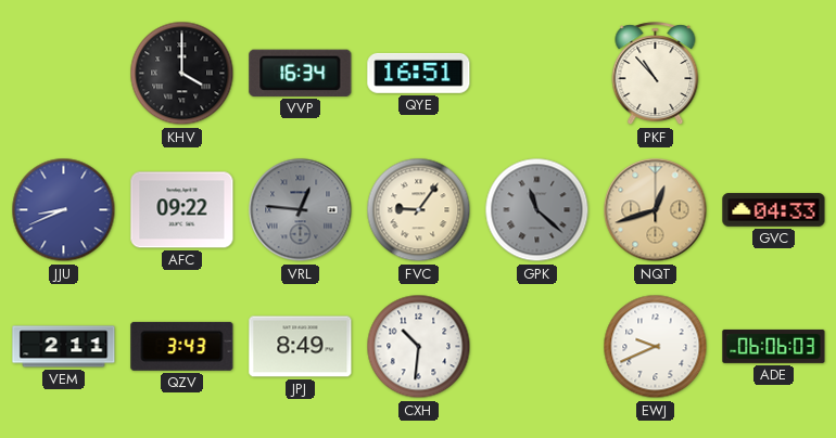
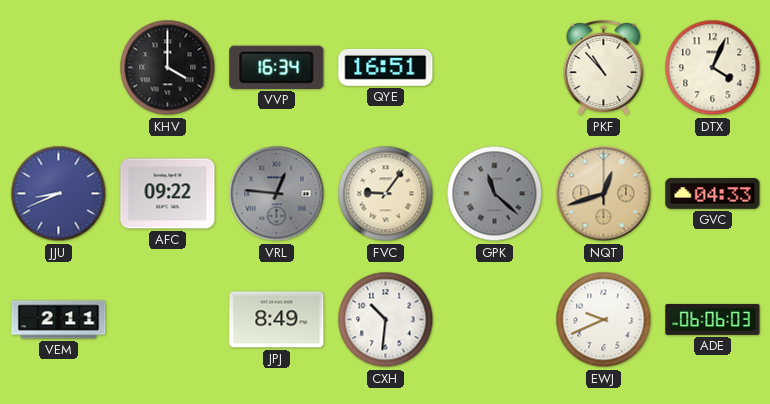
DTX: none -> 4:04
QZV: 3:43 -> none
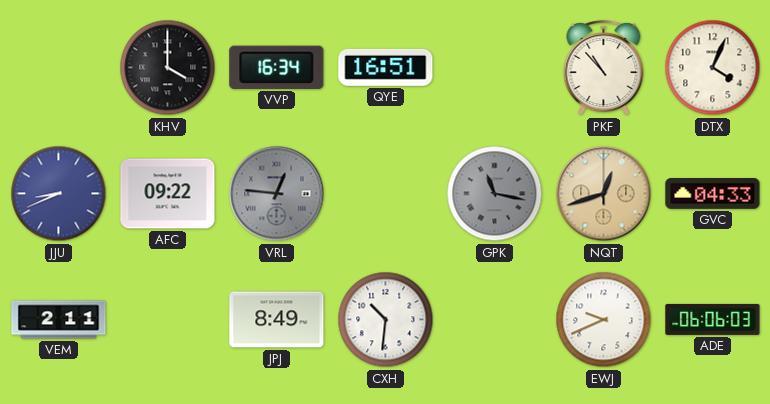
FVC: 9:06 -> none
GPK: 11:22 -> 11:17
